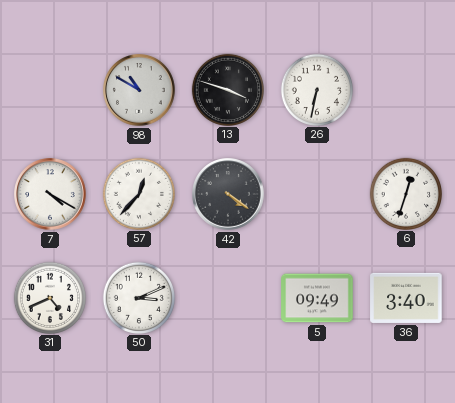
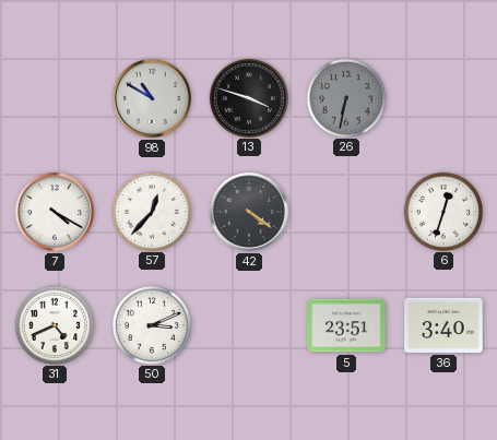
26 dial: white -> grey
5: 09:49 -> 23:51
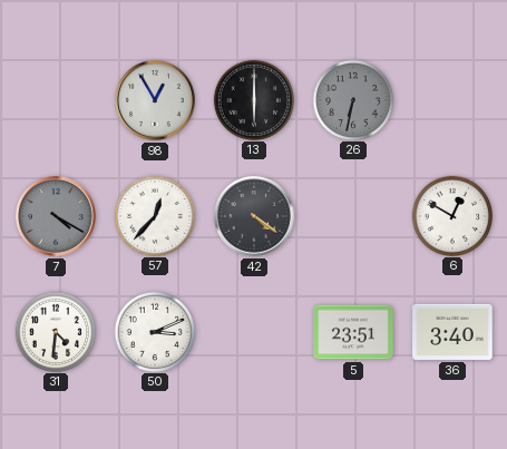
98: 10:50 -> 12:55
13: 3:48 -> 6:00
7 dial: white -> grey
6: 12:33 -> 12:50
31: 4:41 -> 4:31
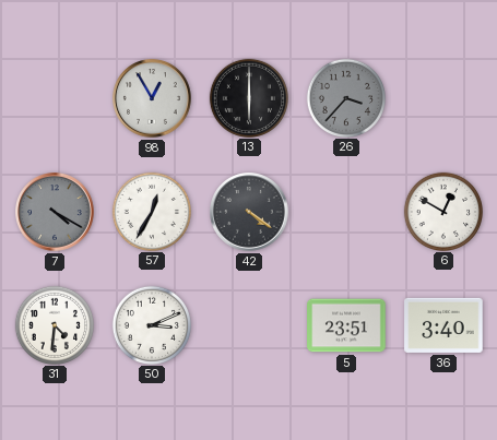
26: 6:32 -> 3:37
57: 12:37 -> 12:35
